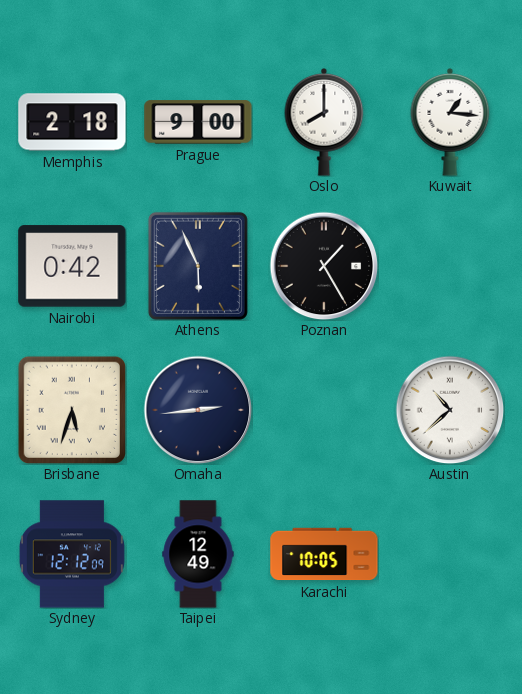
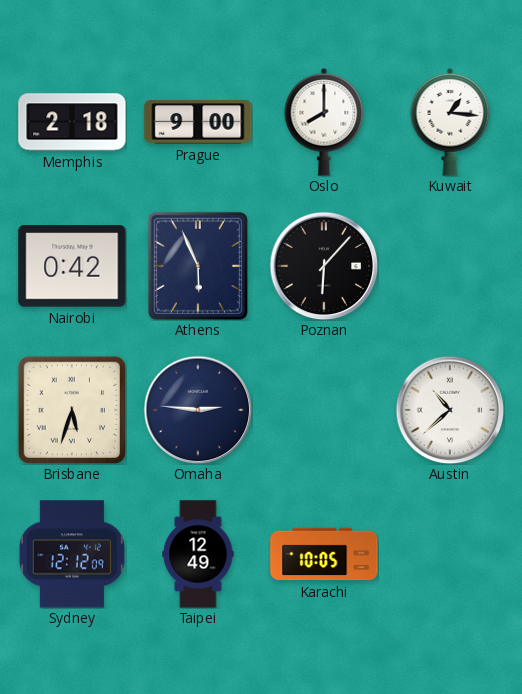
Poznan: 1:25 -> 6:07
Omaha: 2:44 -> 2:46
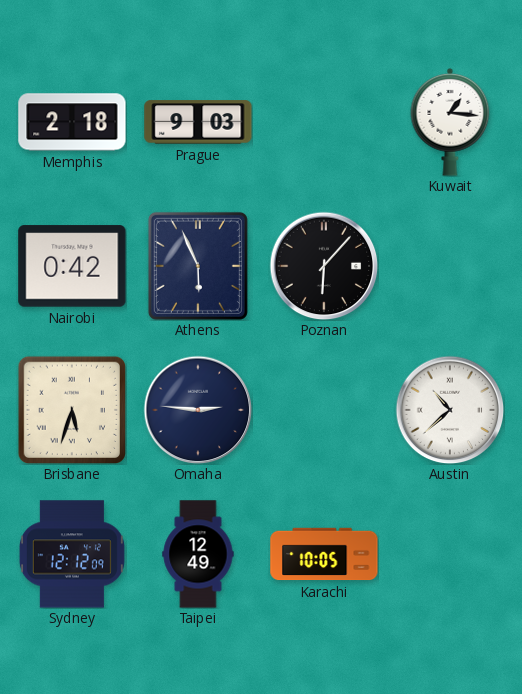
Prague: 9:00 -> 9:03
Oslo: 8:00 -> none
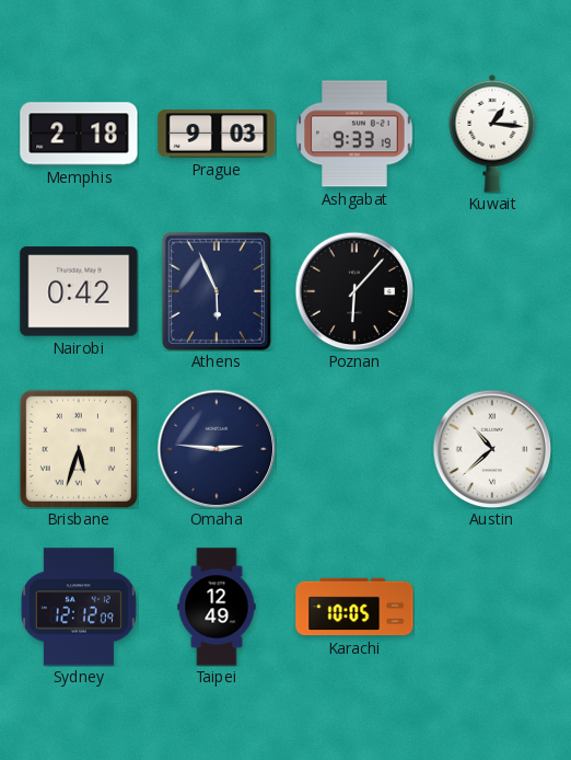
Ashgabat: none -> 9:33
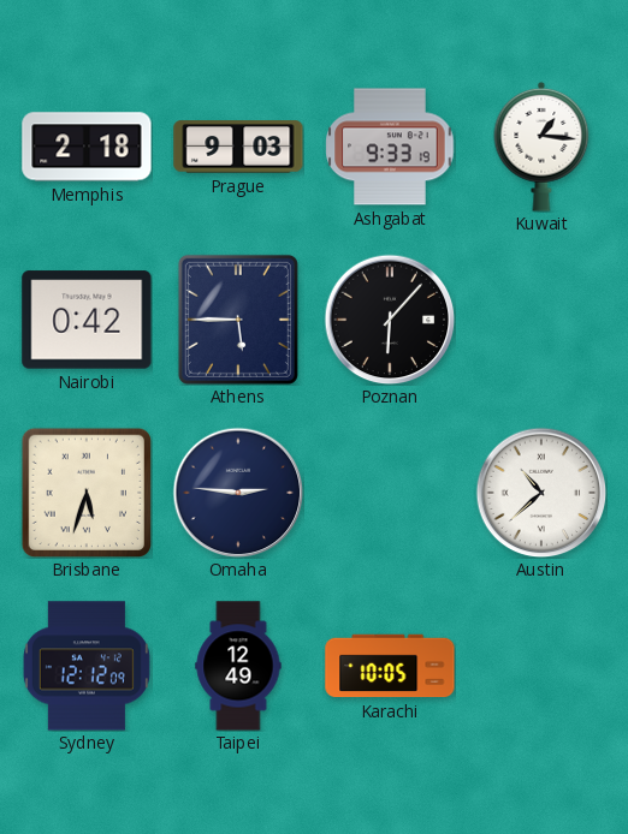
Athens: 5:56 -> 5:45
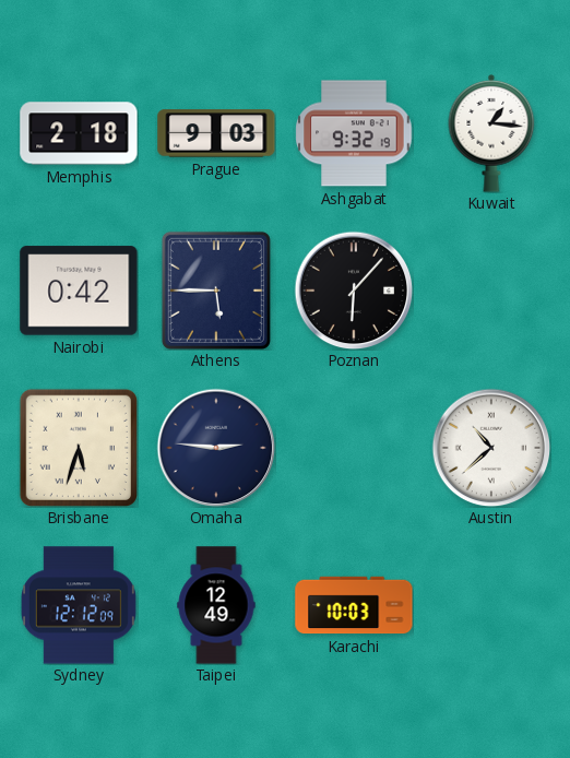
Ashgabat: 9:33 -> 9:32
Karachi: 10:05 -> 10:03
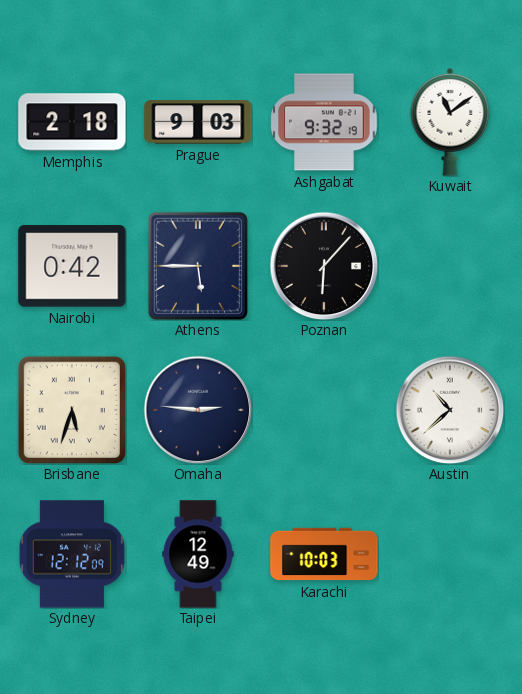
Kuwait: 1:16 -> 11:09
